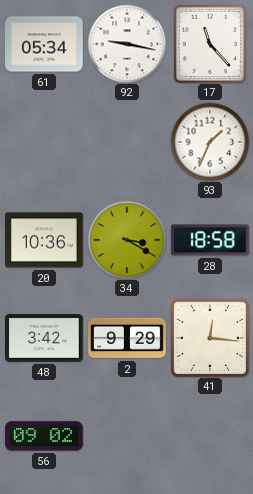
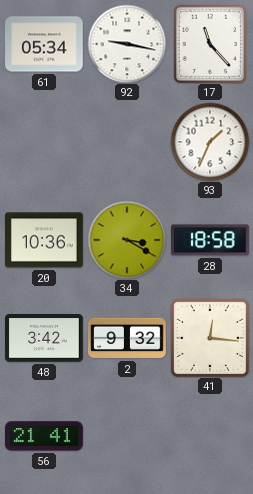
2: 9:29 -> 9:32
56: 09:02 -> 21:41
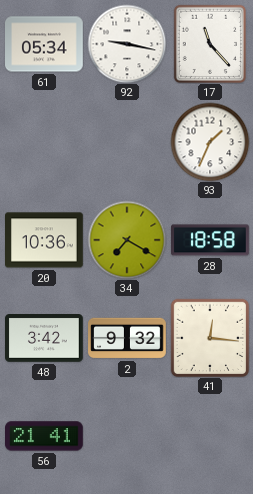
34: 3:20 -> 7:20
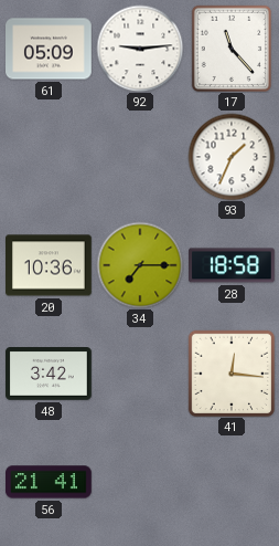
61: 05:34 -> 05:09
92: 9:17 -> 9:14
34: 7:20 -> 7:15
2: 9:32 -> none
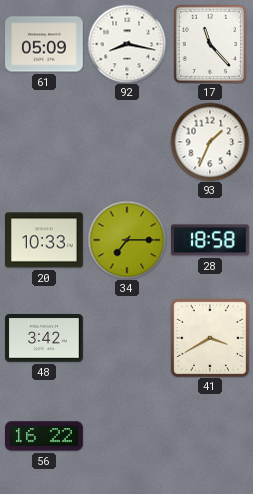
92: 9:14 -> 8:17
20: 10:36 -> 10:33
41: 12:16 -> 3:40
56: 21:41 -> 16:22
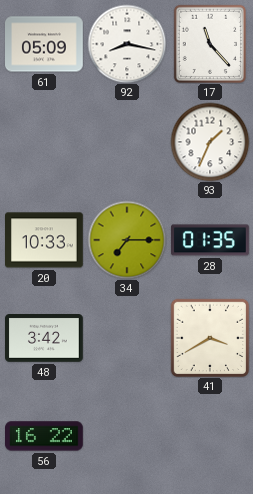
28: 18:58 -> 01:35
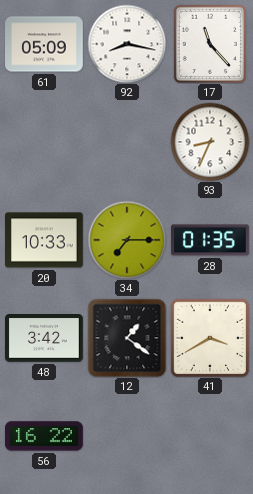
93: 1:34 -> 8:34
12: none -> 1:21
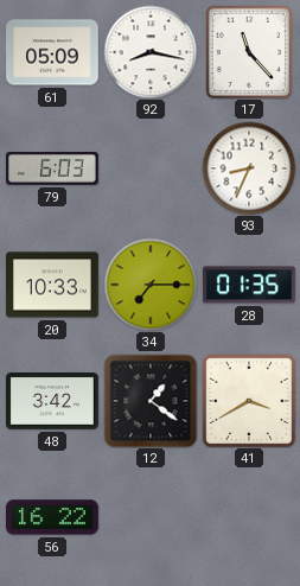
79: none -> 6:03
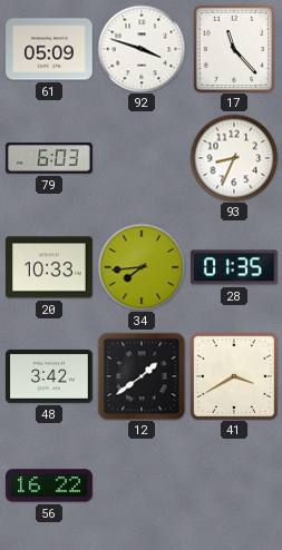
92: 8:17 -> 3:48
34: 7:15 -> 7:44
12: 1:21 -> 1:39
